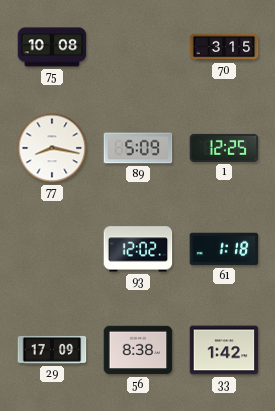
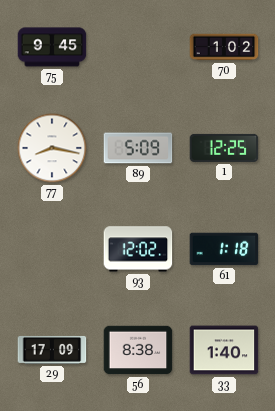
75: 10:08 -> 9:45
70: 3:15 -> 1:02
33: 1:42 -> 1:40
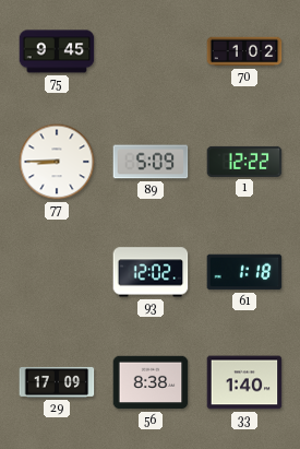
77: 8:17 -> 8:45
1: 12:25 -> 12:22
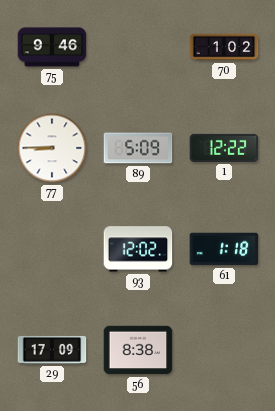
75: 9:45 -> 9:46
33: 1:40 -> none
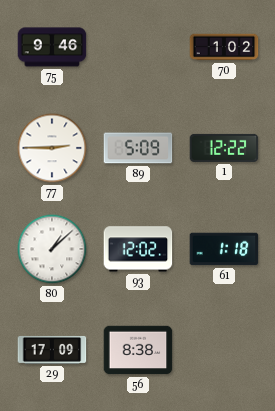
77: 8:45 -> 2:45
80: none -> 1:08
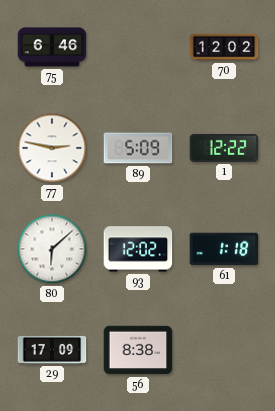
75: 9:46 -> 6:46
70: 1:02 -> 12:02
77: 2:45 -> 2:47
80: 1:08 -> 6:08
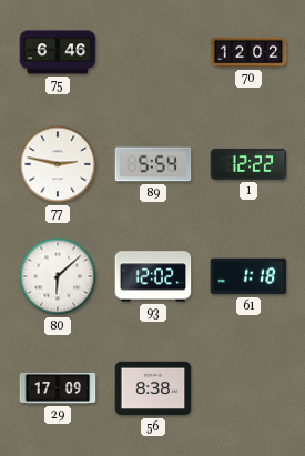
89: 5:09 -> 5:54
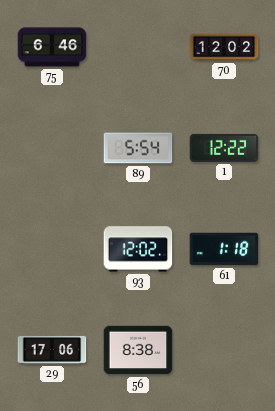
77: 2:47 -> none
80: 6:08 -> none
29: 17:09 -> 17:06
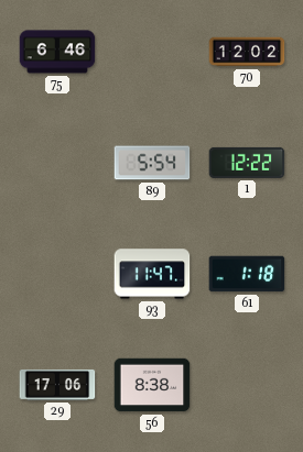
93: 12:02 -> 11:47
